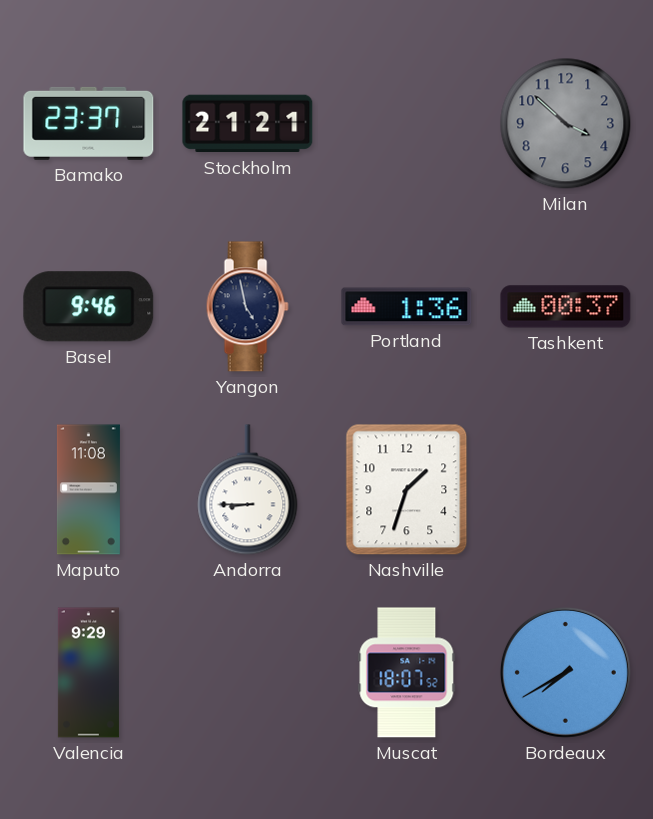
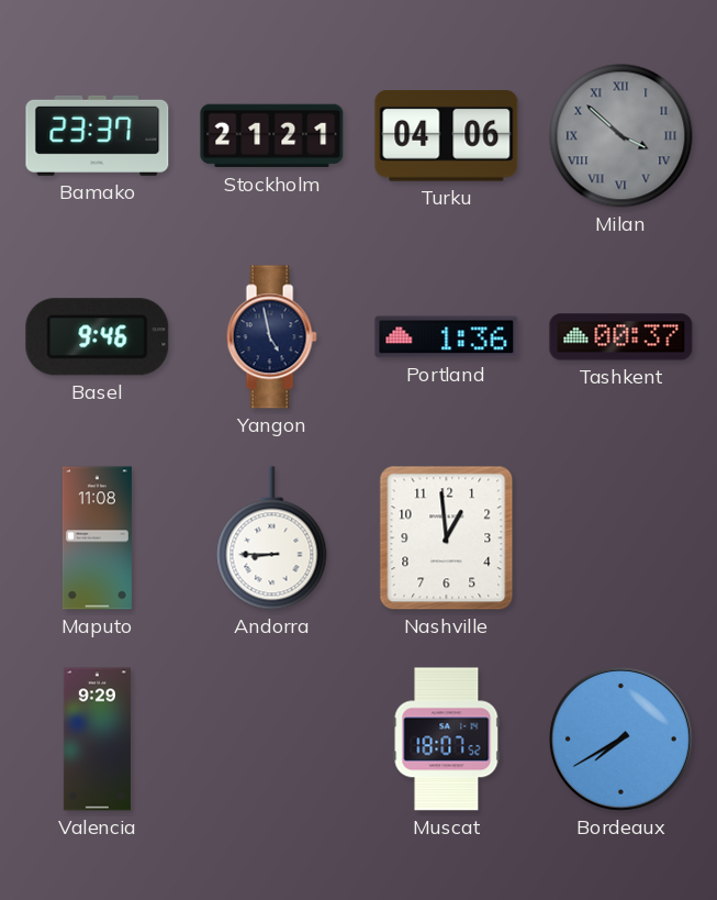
Turku: none -> 04:06
Milan numerals: Arabic -> Roman
Nashville: 1:33 -> 12:59
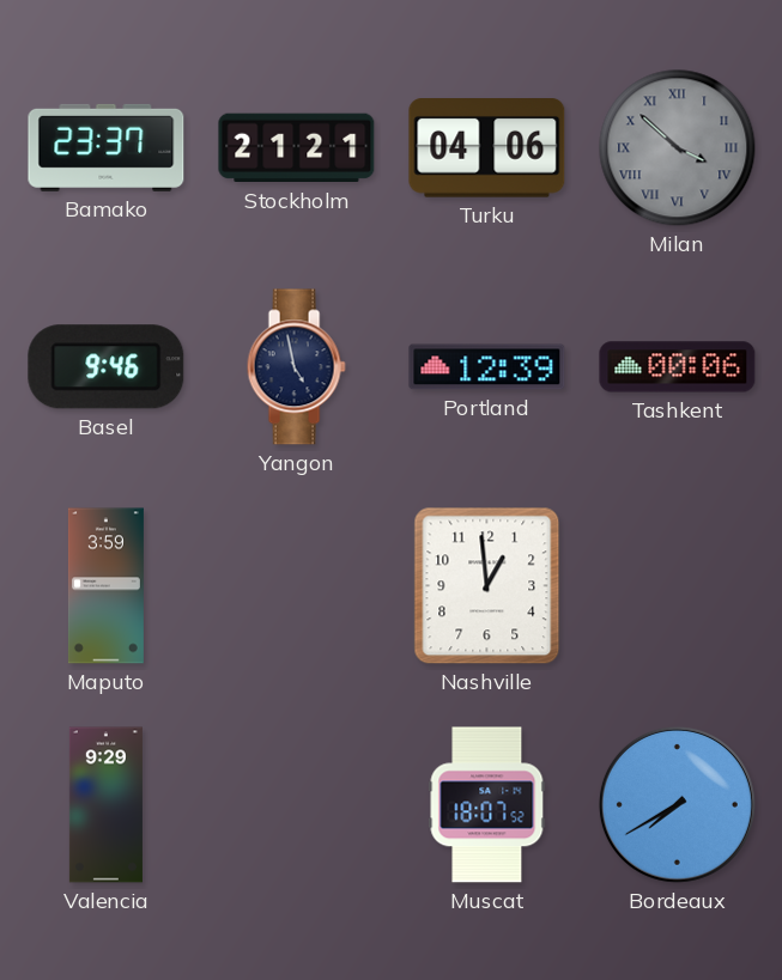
Portland: 1:36 -> 12:39
Tashkent: 00:37 -> 00:06
Maputo: 11:08 -> 3:59
Andorra: 8:45 -> none
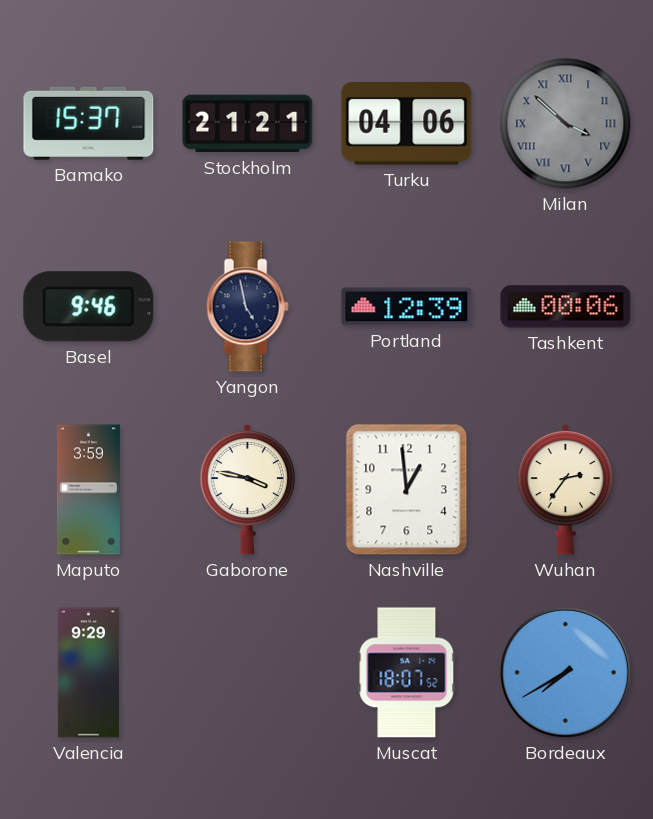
Bamako: 23:37 -> 15:37
Gaborone: none -> 3:47
Wuhan: none -> 2:36
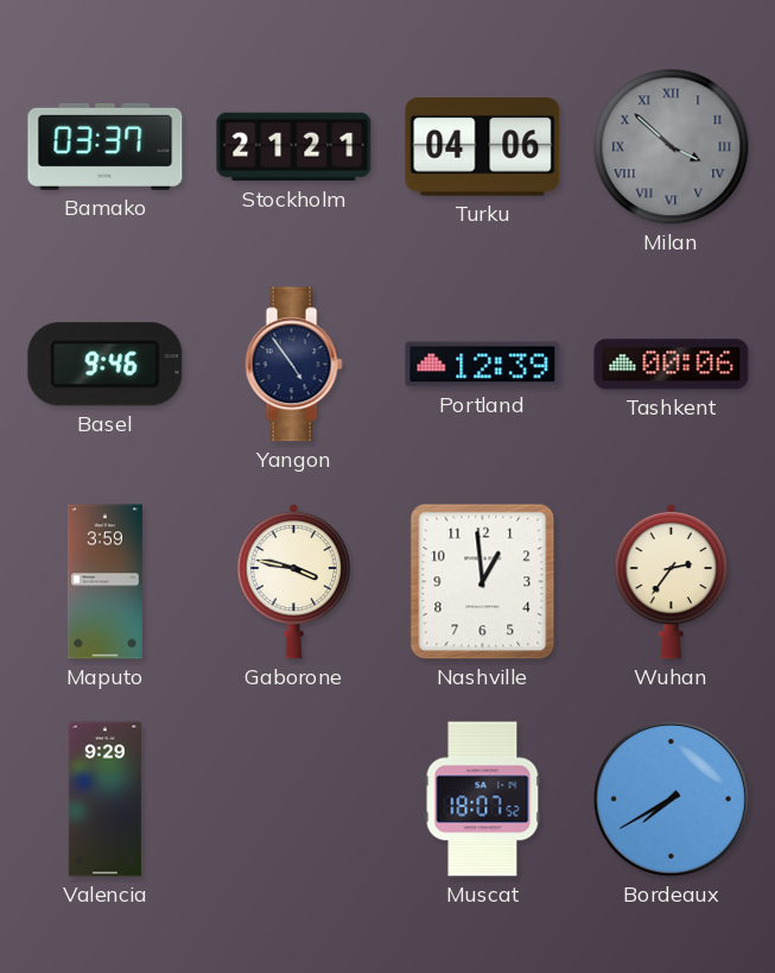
Bamako: 15:37 -> 03:37
Yangon: 4:58 -> 4:54
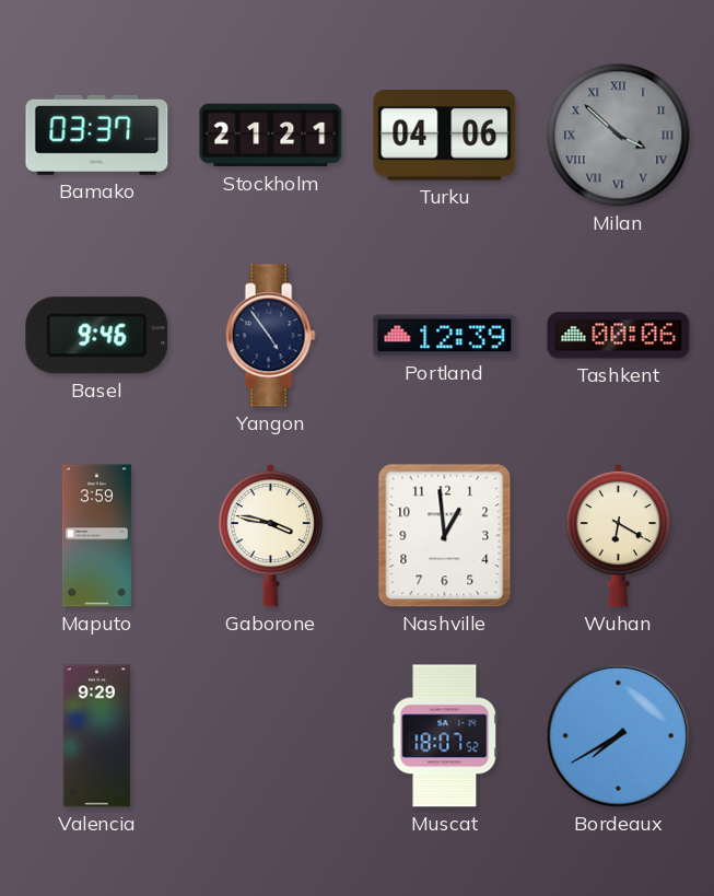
Wuhan: 2:36 -> 6:20
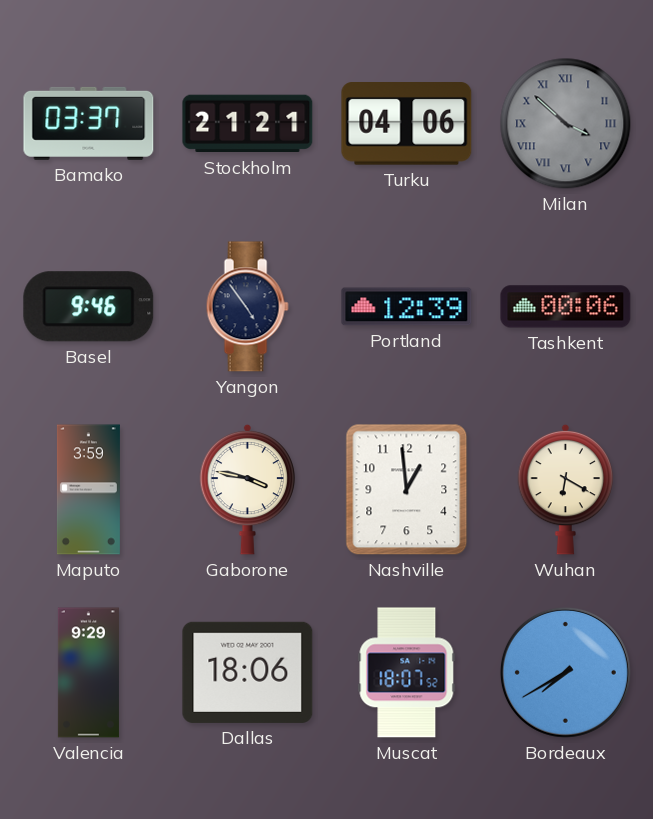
Dallas: none -> 18:06
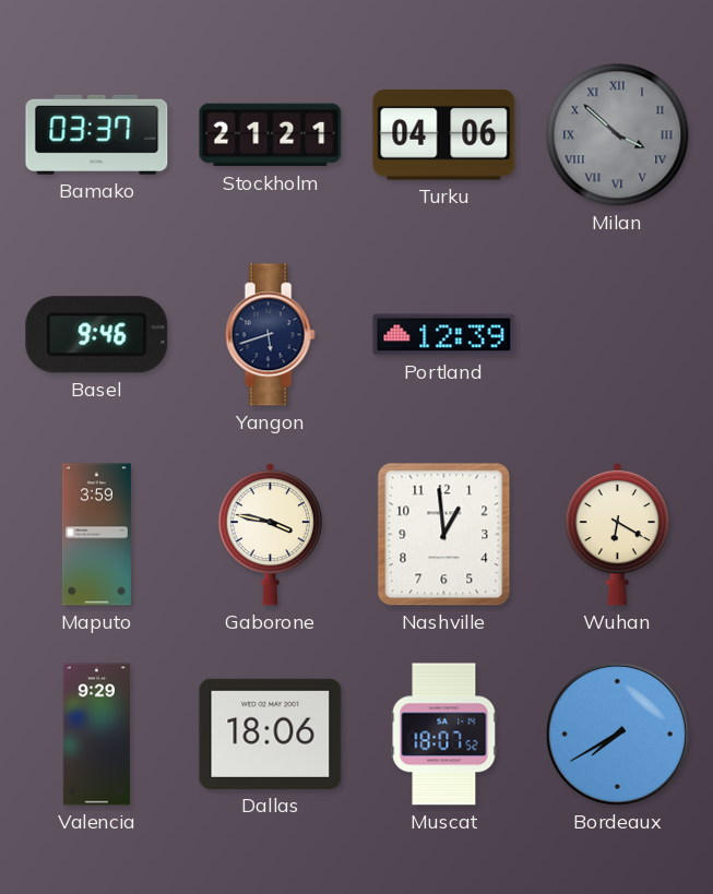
Yangon: 4:54 -> 5:42
Tashkent: 00:06 -> none
